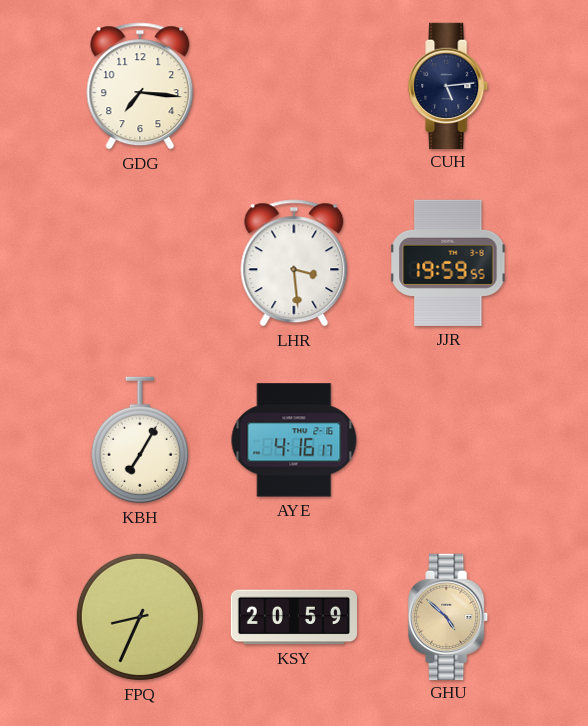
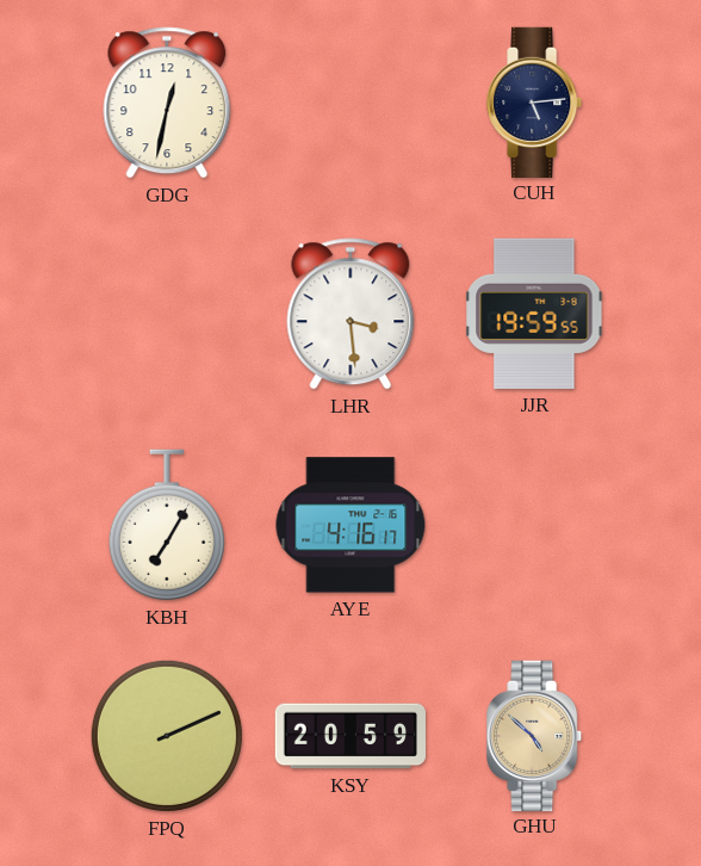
GDG: 7:16 -> 12:32
FPQ: 8:34 -> 2:11
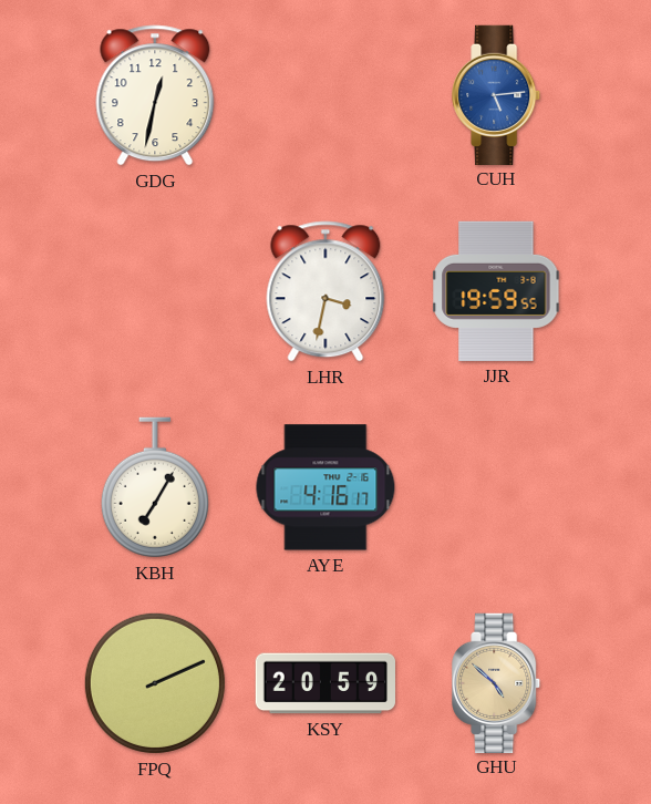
CUH dial: navy -> blue
LHR: 3:29 -> 3:32
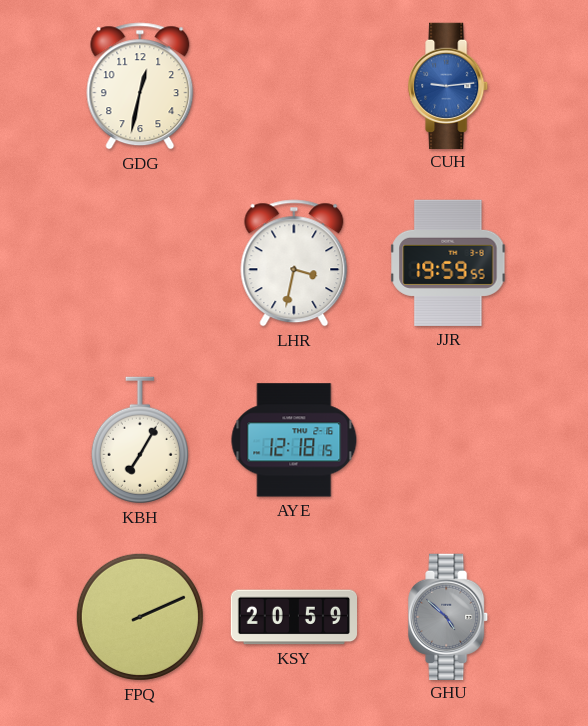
CUH: 5:14 -> 9:14
AYE: 4:16 -> 12:18
GHU dial: champagne -> grey
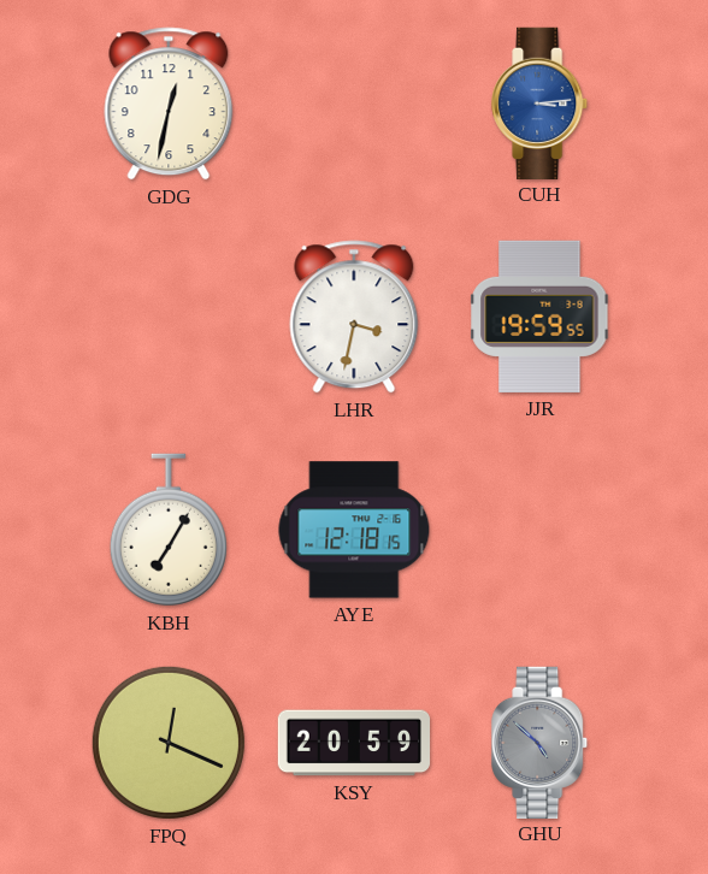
CUH: 9:14 -> 3:14
FPQ: 2:11 -> 12:19
